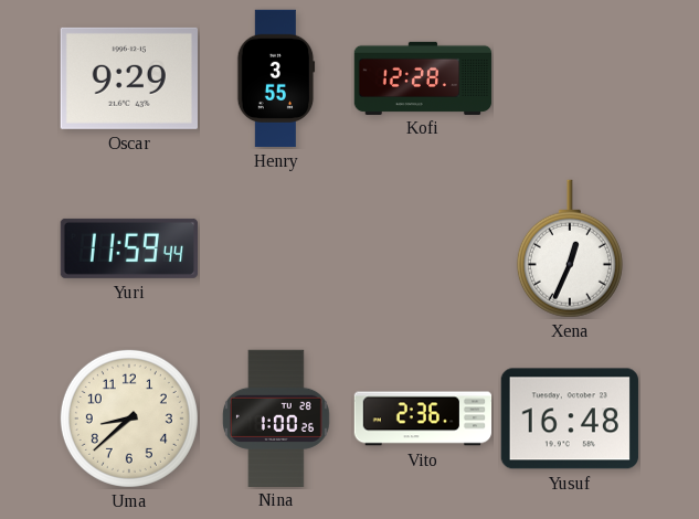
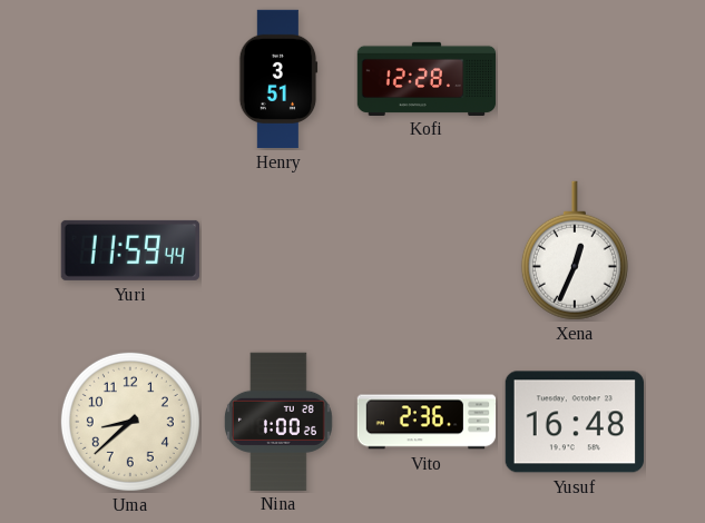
Oscar: 9:29 -> none
Henry: 3:55 -> 3:51
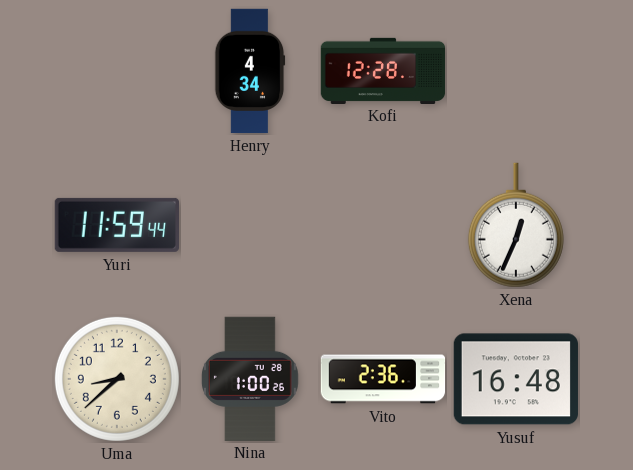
Henry: 3:51 -> 4:34
